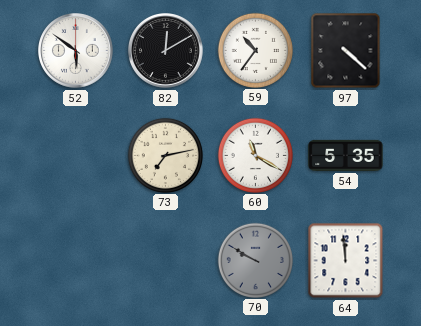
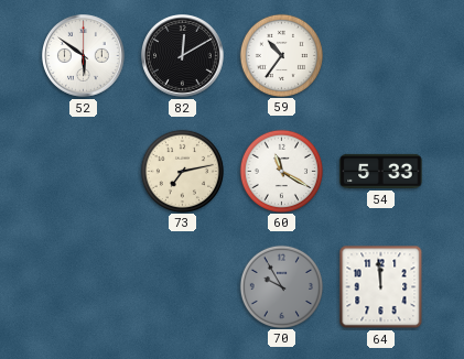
97: 4:22 -> none
54: 5:35 -> 5:33
70: 9:50 -> 9:55
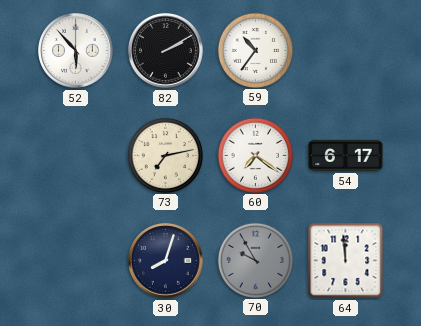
52: 5:51 -> 5:53
82: 12:10 -> 2:10
60: 11:20 -> 7:21
54: 5:33 -> 6:17
30: none -> 8:03
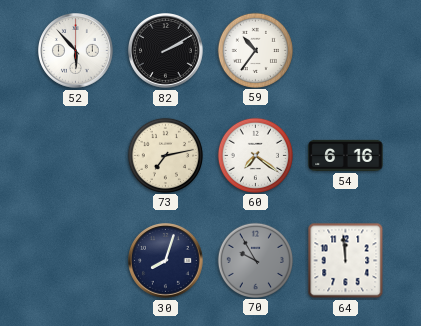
54: 6:17 -> 6:16
